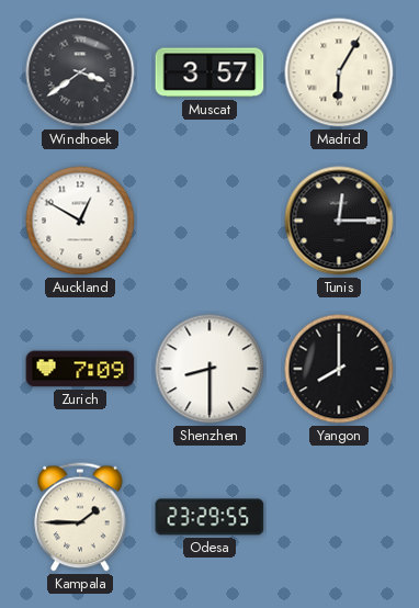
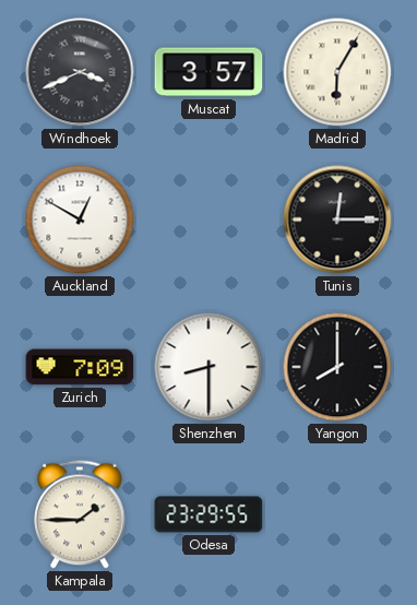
Windhoek: 3:39 -> 3:41
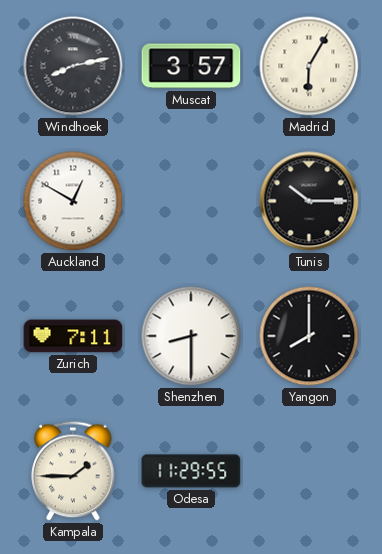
Windhoek: 3:41 -> 8:13
Tunis: 12:15 -> 10:15
Zurich: 7:09 -> 7:11
Odesa: 23:29 -> 11:29
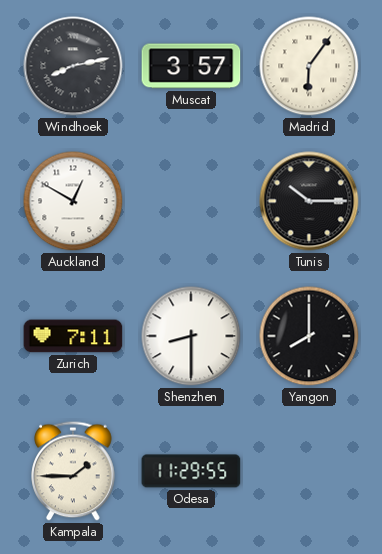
Madrid: 6:05 -> 6:06
